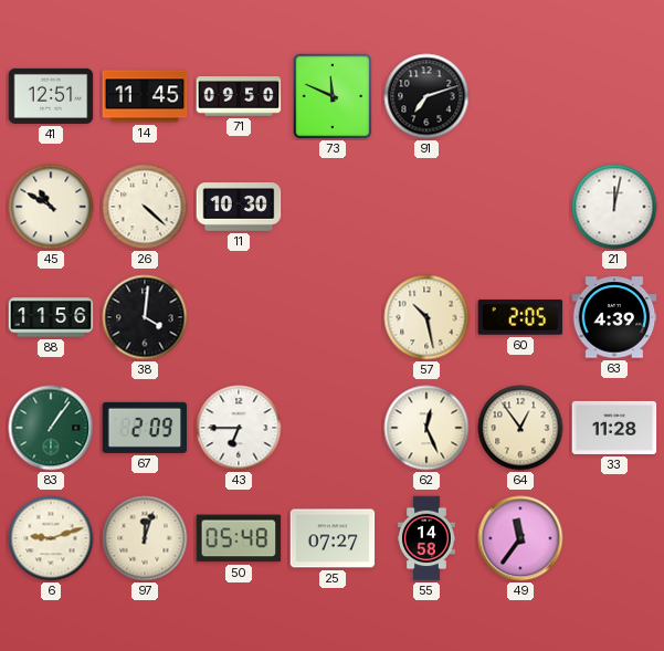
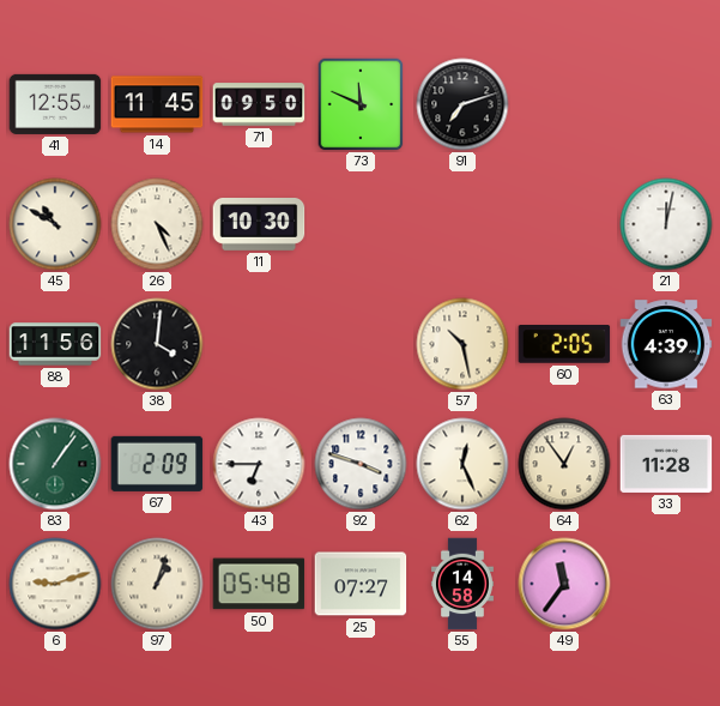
41: 12:51 -> 12:55
26: 4:22 -> 4:26
92: none -> 3:48
97: 12:03 -> 1:03
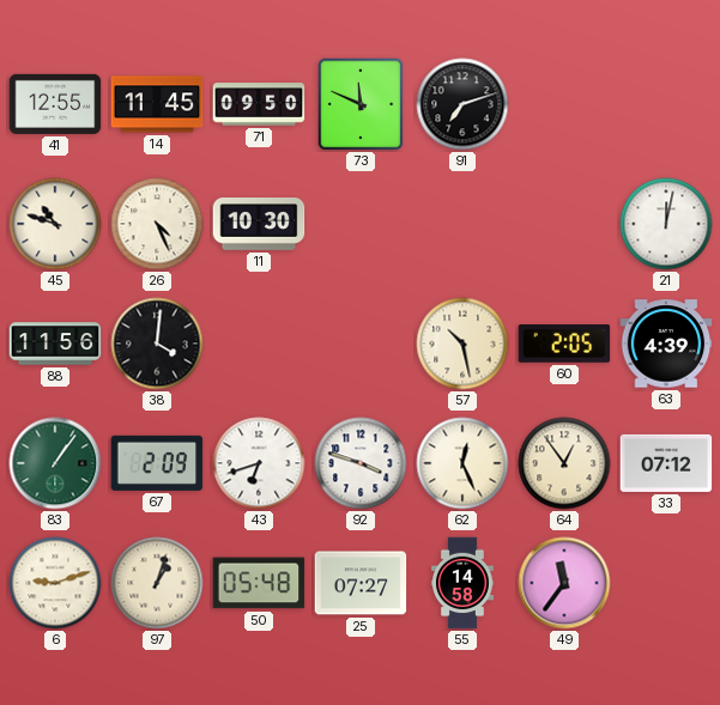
45: 10:50 -> 10:48
43: 6:45 -> 6:42
33: 11:28 -> 07:12
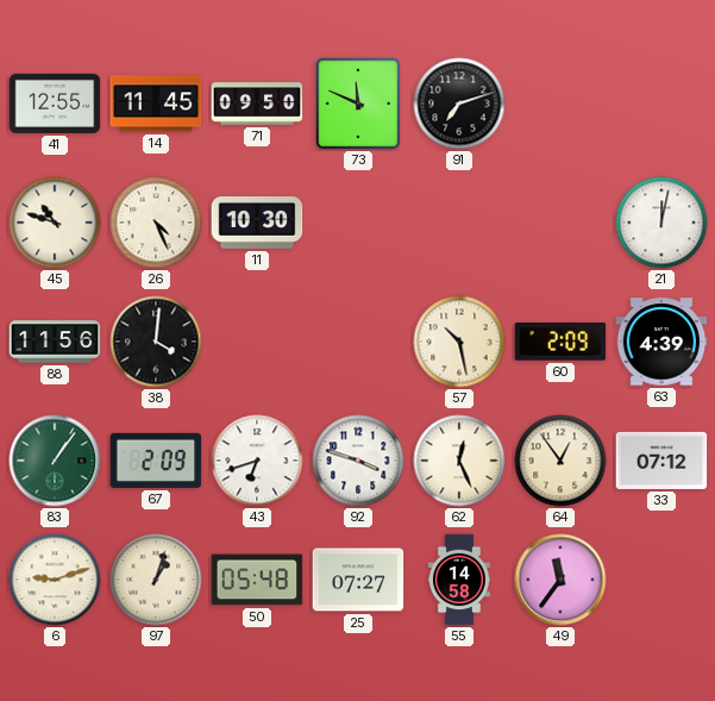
60: 2:05 -> 2:09
